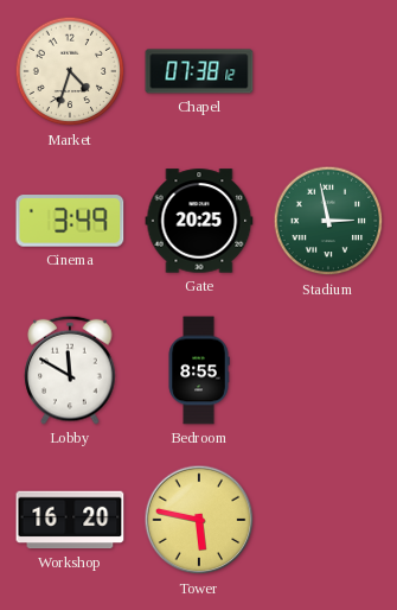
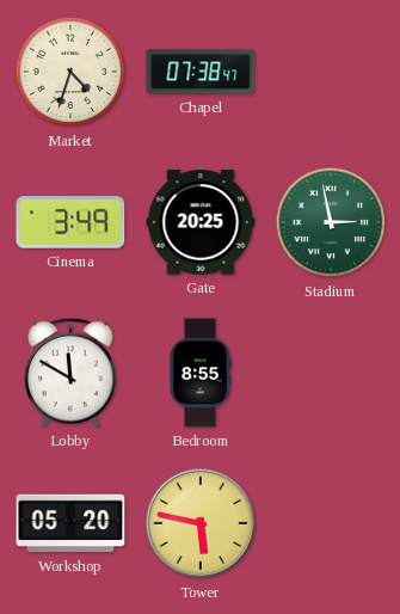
Chapel: 07:38:12 -> 07:38:47
Workshop: 16:20 -> 05:20
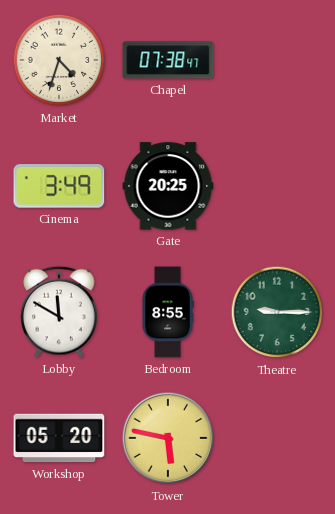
Stadium: 2:58 -> none
Theatre: none -> 9:15
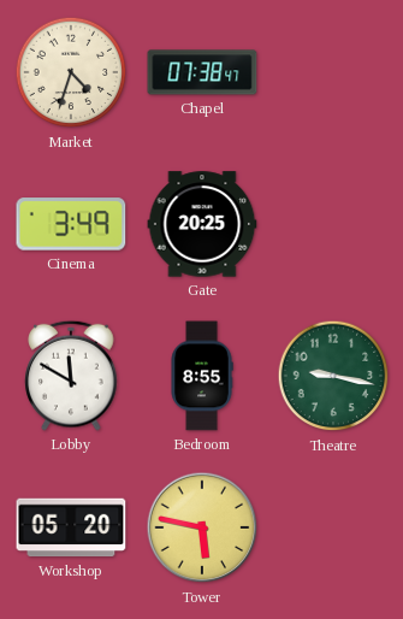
Theatre: 9:15 -> 9:17
